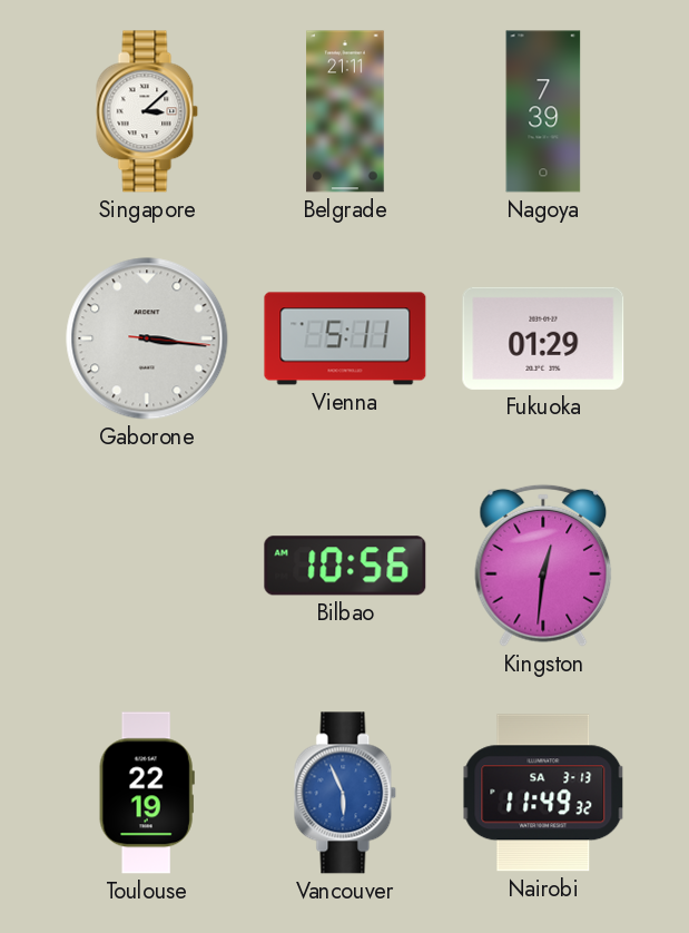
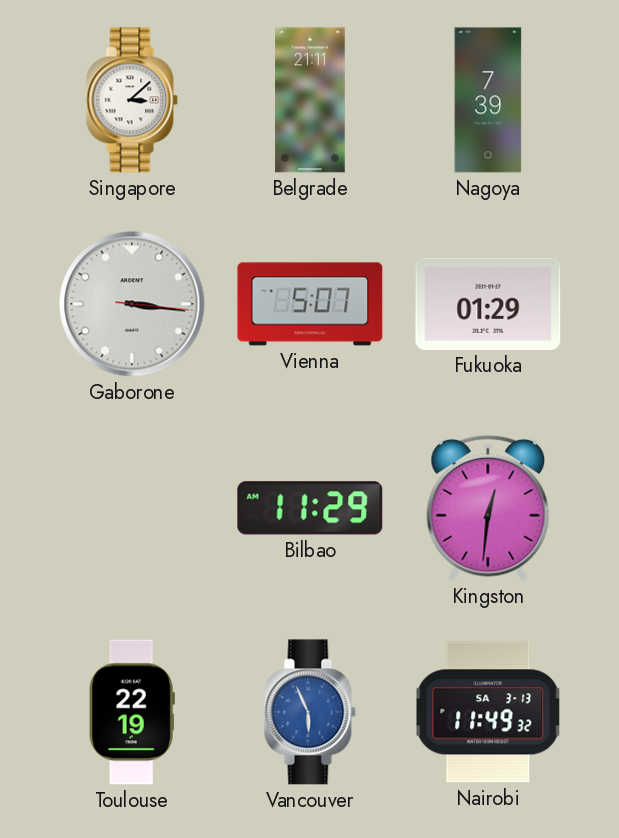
Vienna: 5:11 -> 5:07
Bilbao: 10:56 -> 11:29
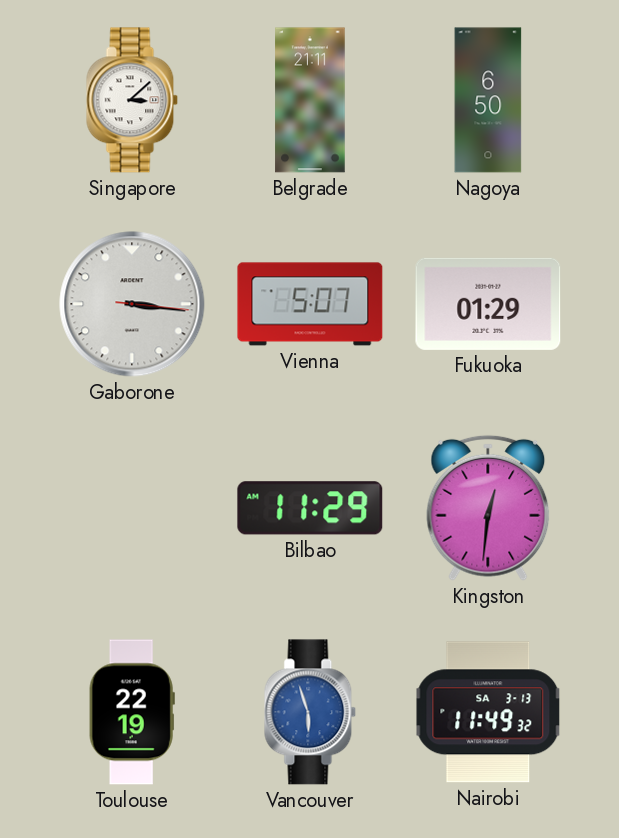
Nagoya: 7:39 -> 6:50
Vancouver: 5:56 -> 5:57
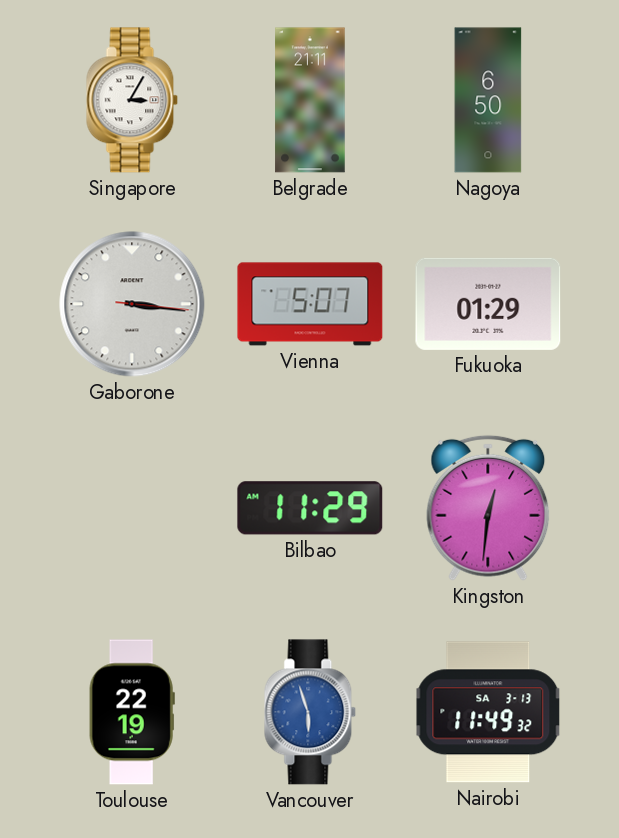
Singapore: 3:08 -> 3:05
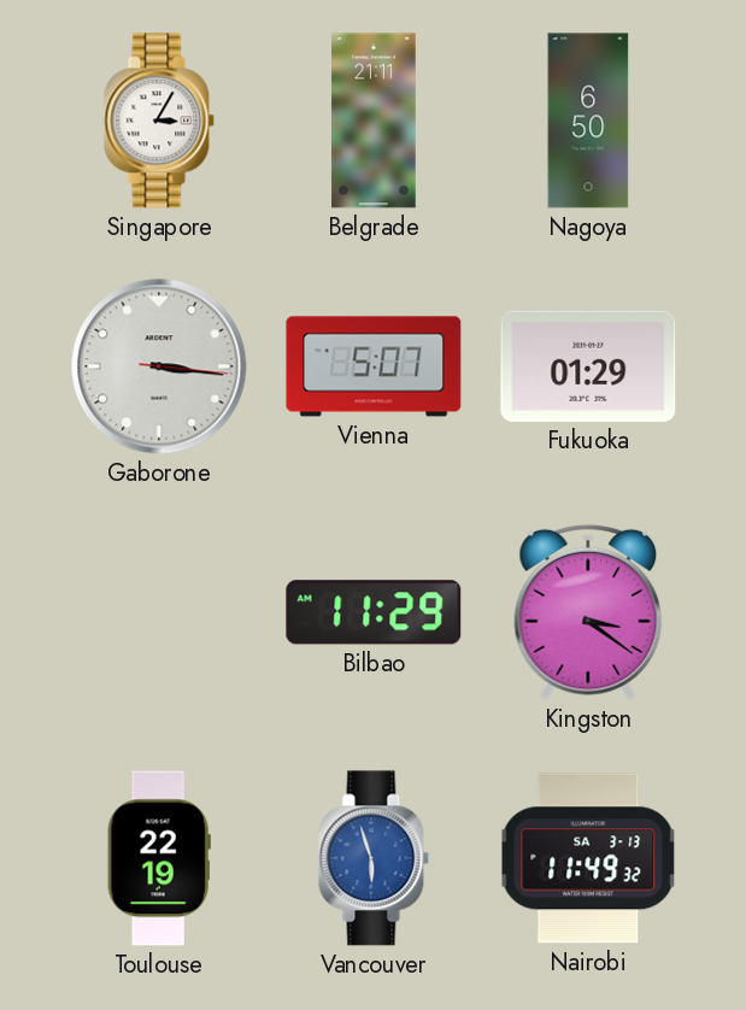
Kingston: 12:31 -> 3:21
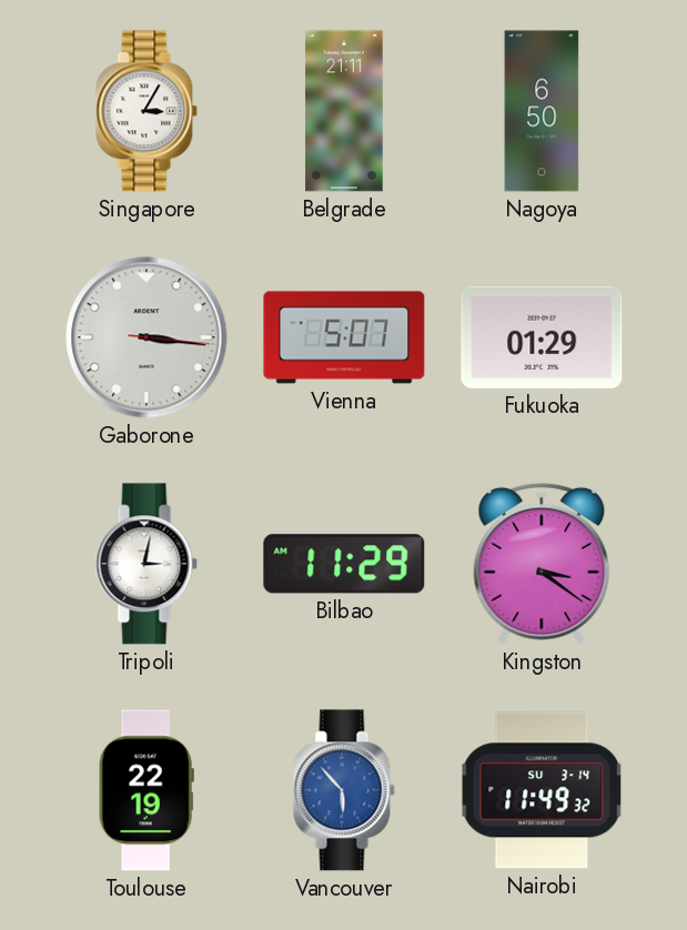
Tripoli: none -> 3:02
Vancouver: 5:57 -> 5:53
Nairobi date: SA 3-13 -> SU 3-14
